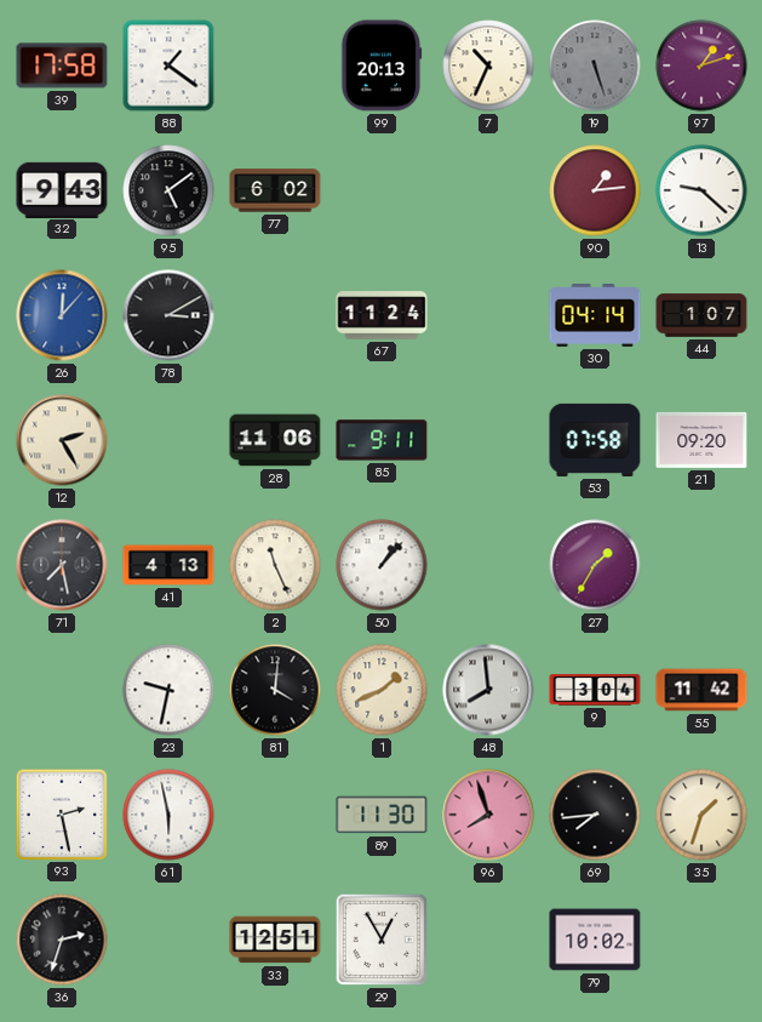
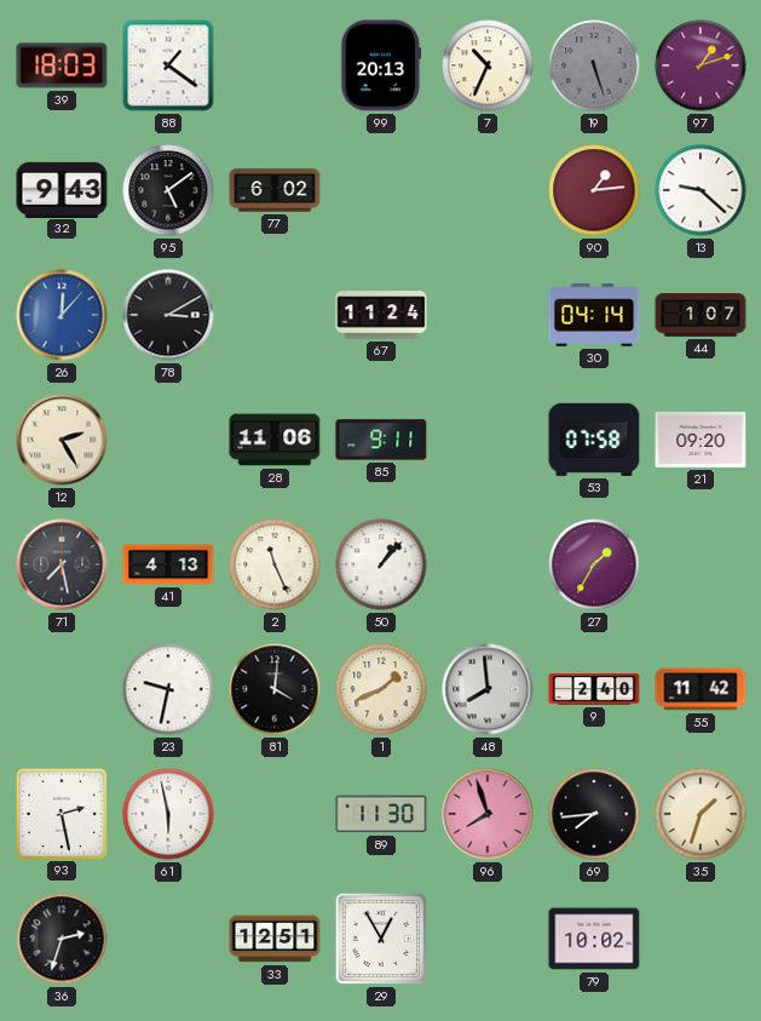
39: 17:58 -> 18:03
9: 3:04 -> 2:40
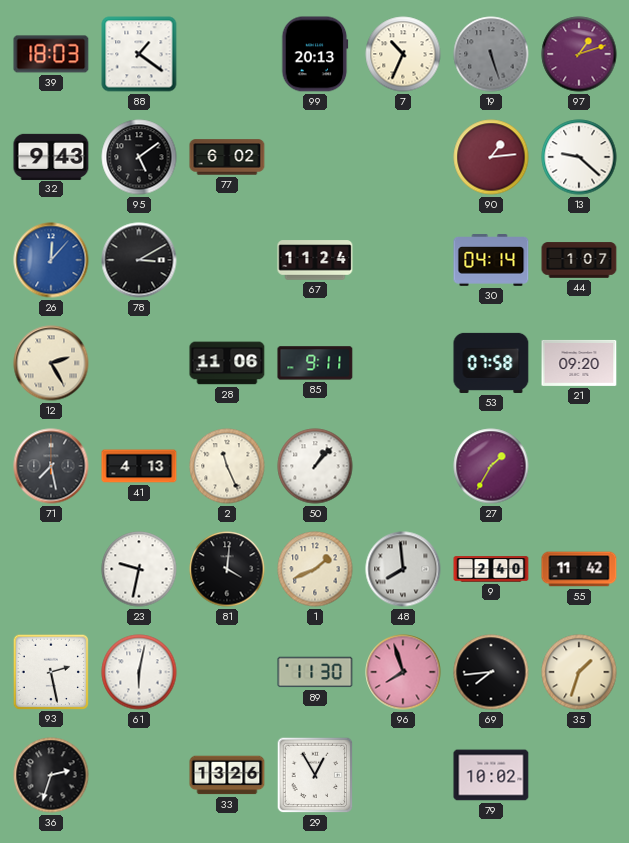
61: 5:58 -> 6:02
33: 12:51 -> 13:26
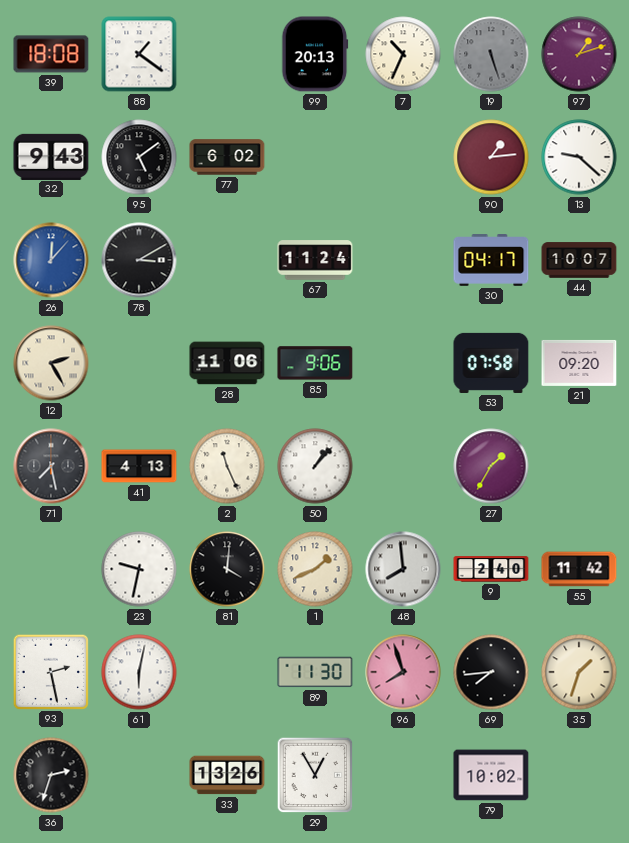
39: 18:03 -> 18:08
30: 04:14 -> 04:17
44: 1:07 -> 10:07
85: 9:11 -> 9:06
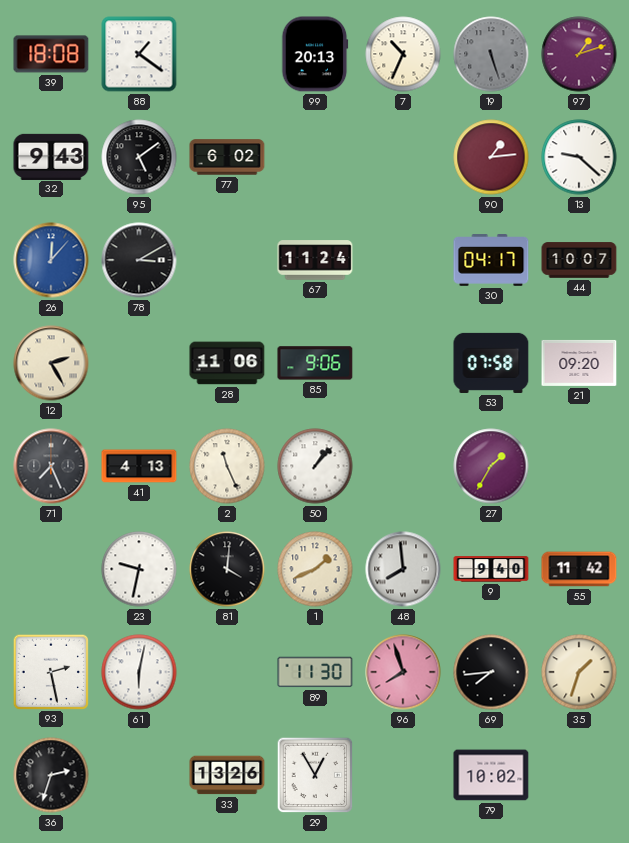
71: 7:28 -> 7:26
9: 2:40 -> 9:40
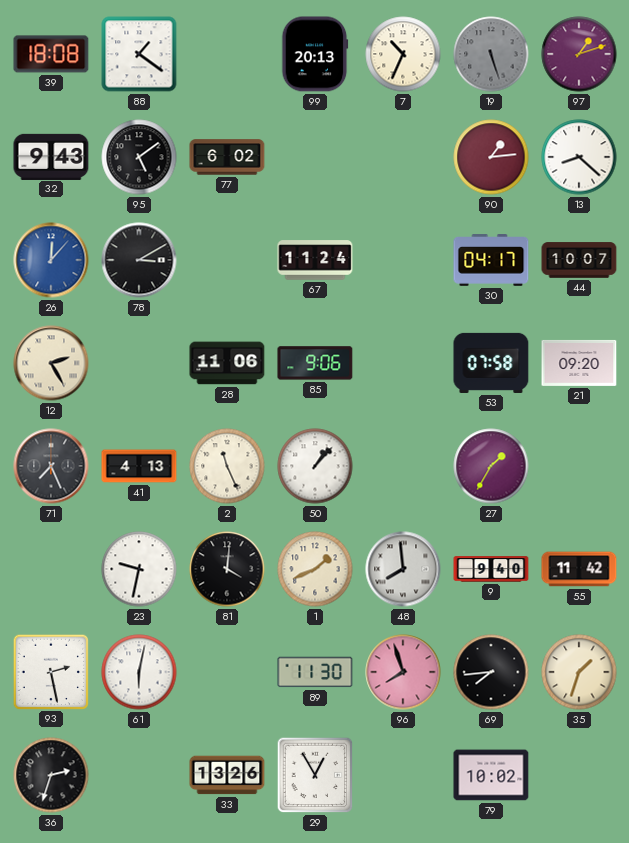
13: 9:22 -> 8:22
